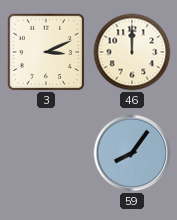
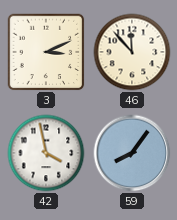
46: 12:00 -> 11:53
42: none -> 3:58
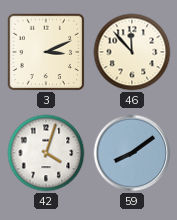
42: 3:58 -> 4:03
59: 8:06 -> 8:09
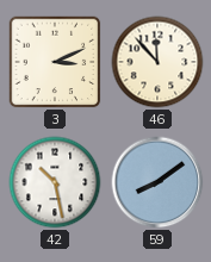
42: 4:03 -> 10:28
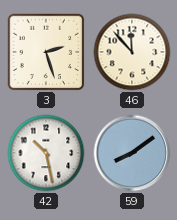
3: 3:11 -> 2:27
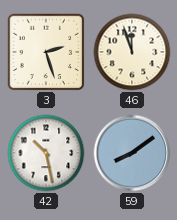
46: 11:53 -> 11:57
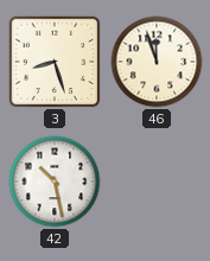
3: 2:27 -> 8:27
59: 8:09 -> none
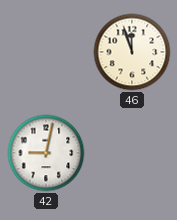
3: 8:27 -> none
42: 10:28 -> 9:02
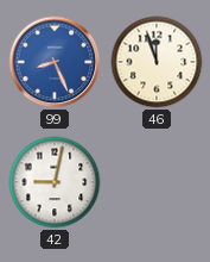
99: none -> 8:26
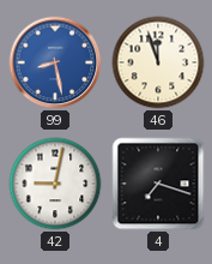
99: 8:26 -> 8:28
4: none -> 7:18
